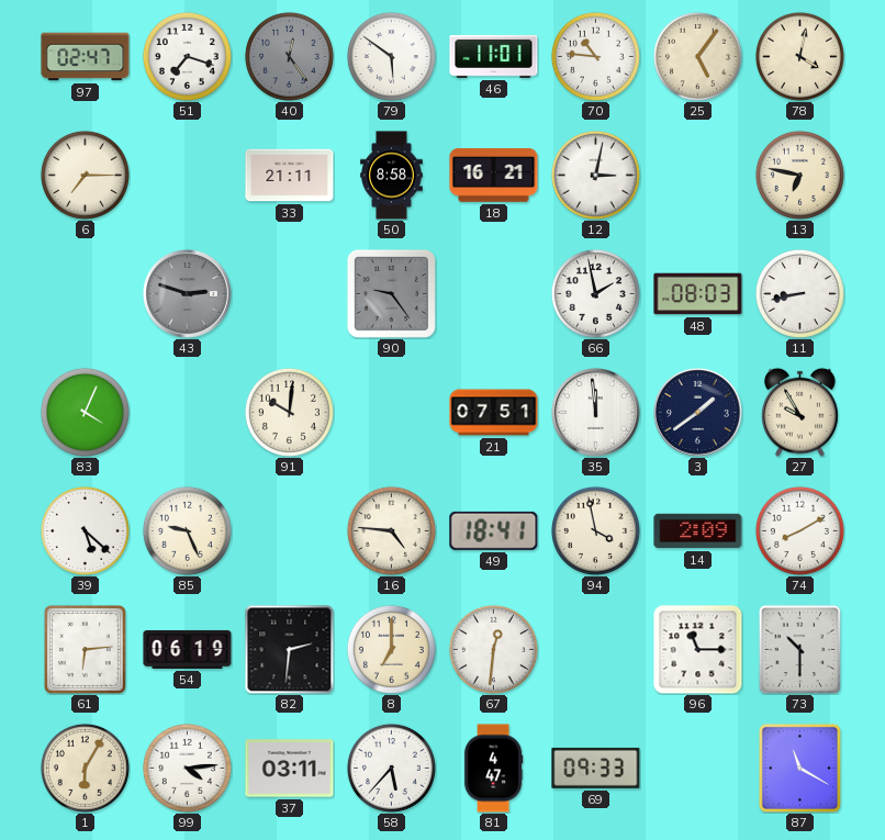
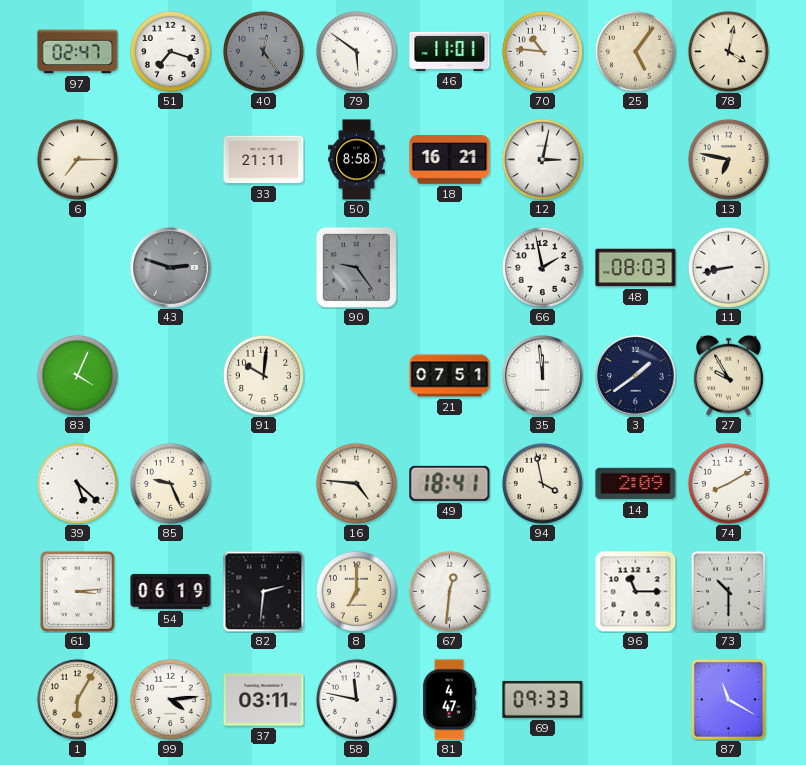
61: 6:14 -> 3:14
58: 5:37 -> 11:47
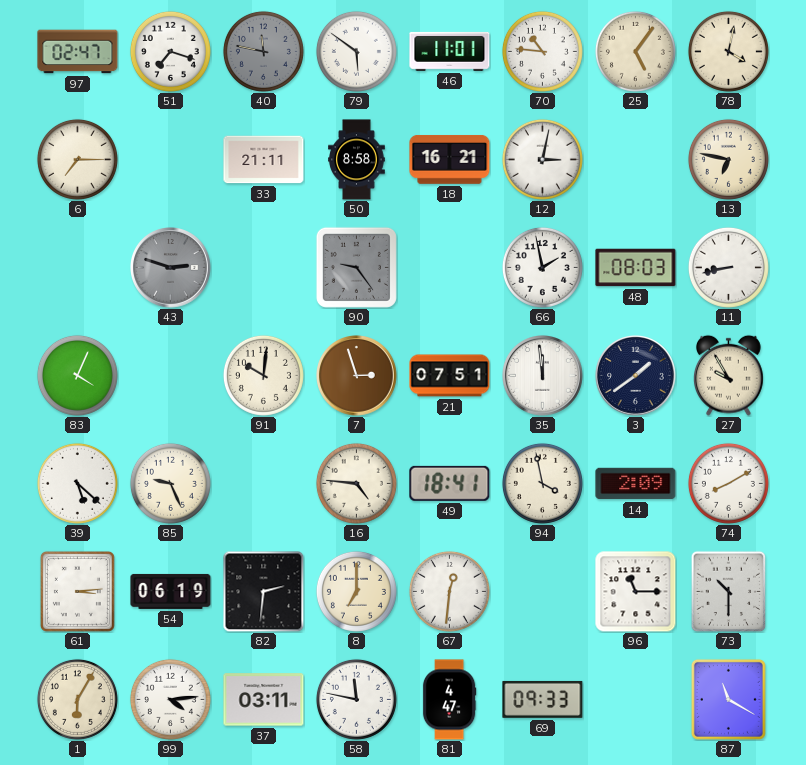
40: 12:24 -> 11:47
7: none -> 2:57
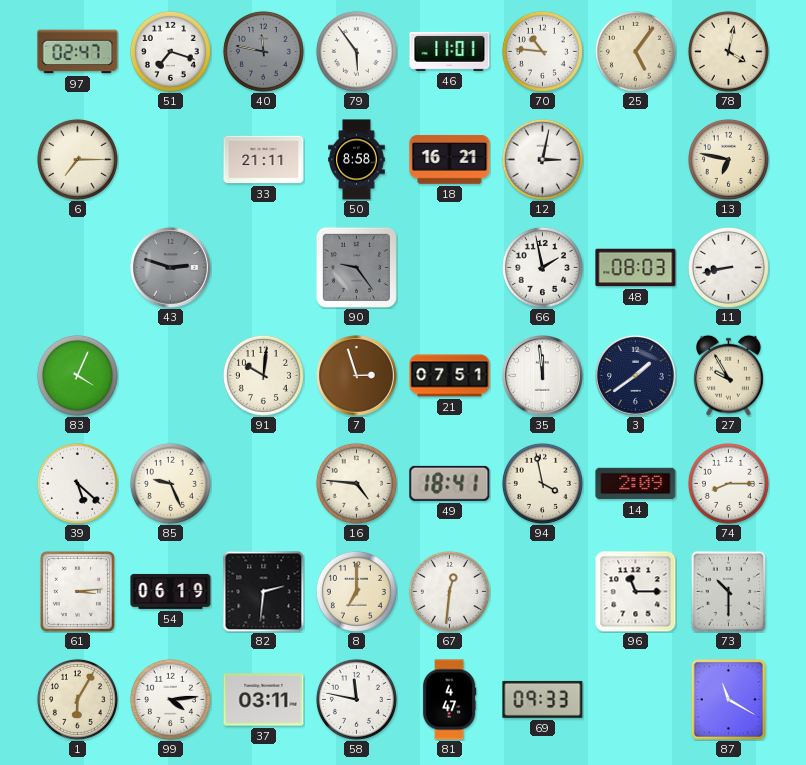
79: 5:51 -> 5:54
74: 8:10 -> 8:15
